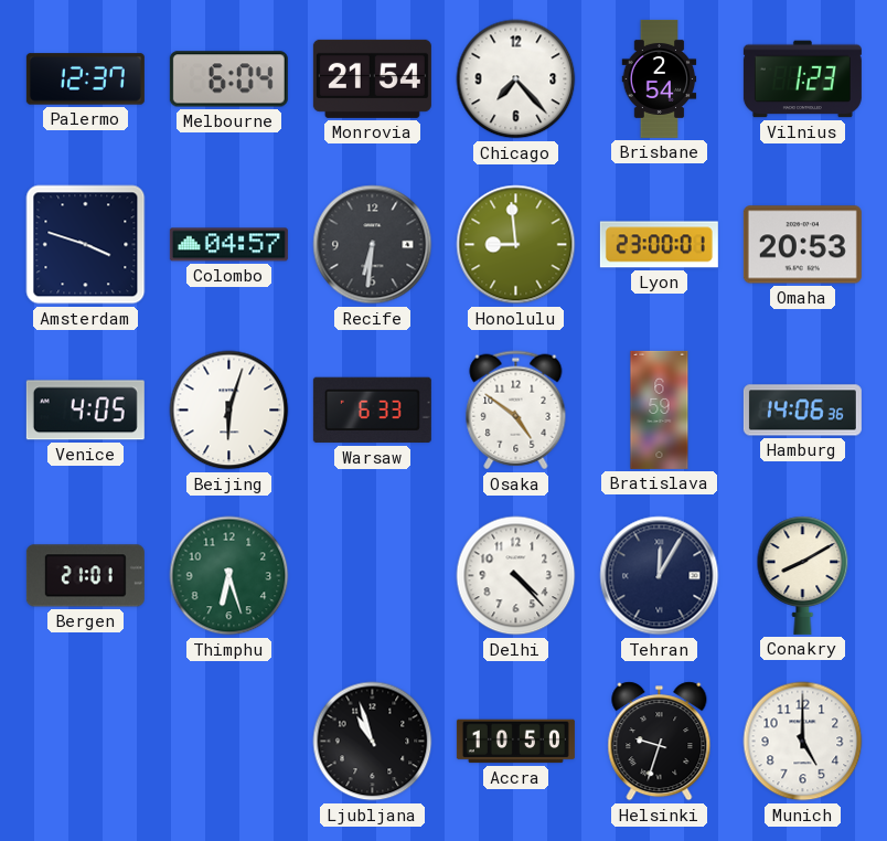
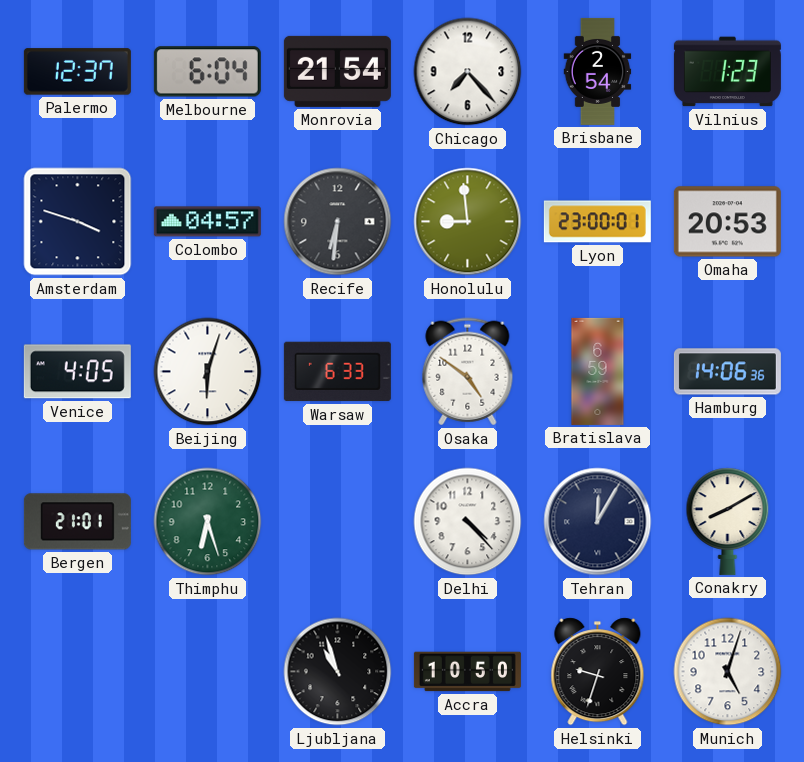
Munich: 5:00 -> 5:03
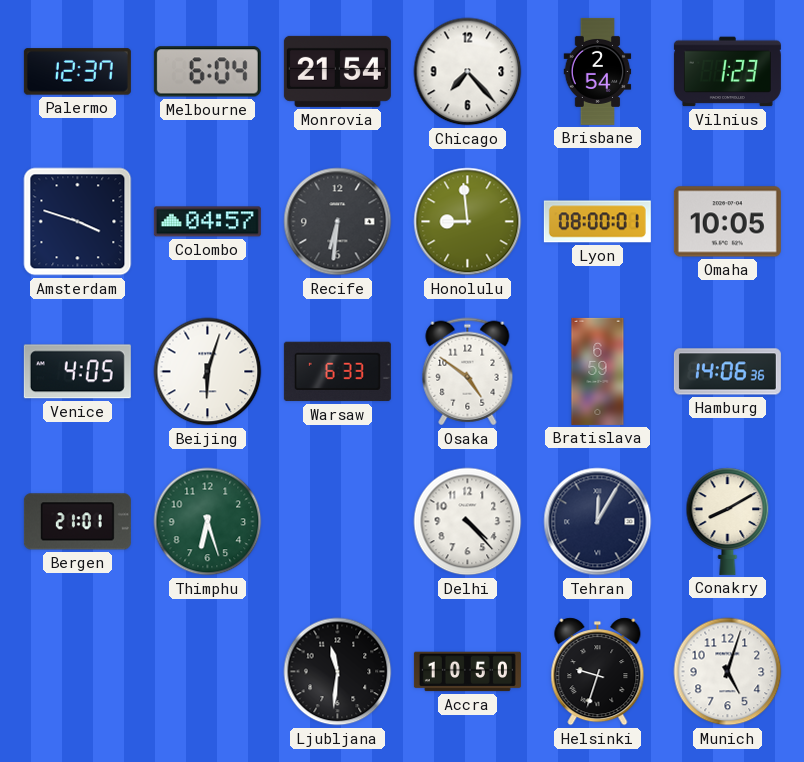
Lyon: 23:00 -> 08:00
Omaha: 20:53 -> 10:05
Ljubljana: 10:57 -> 11:31
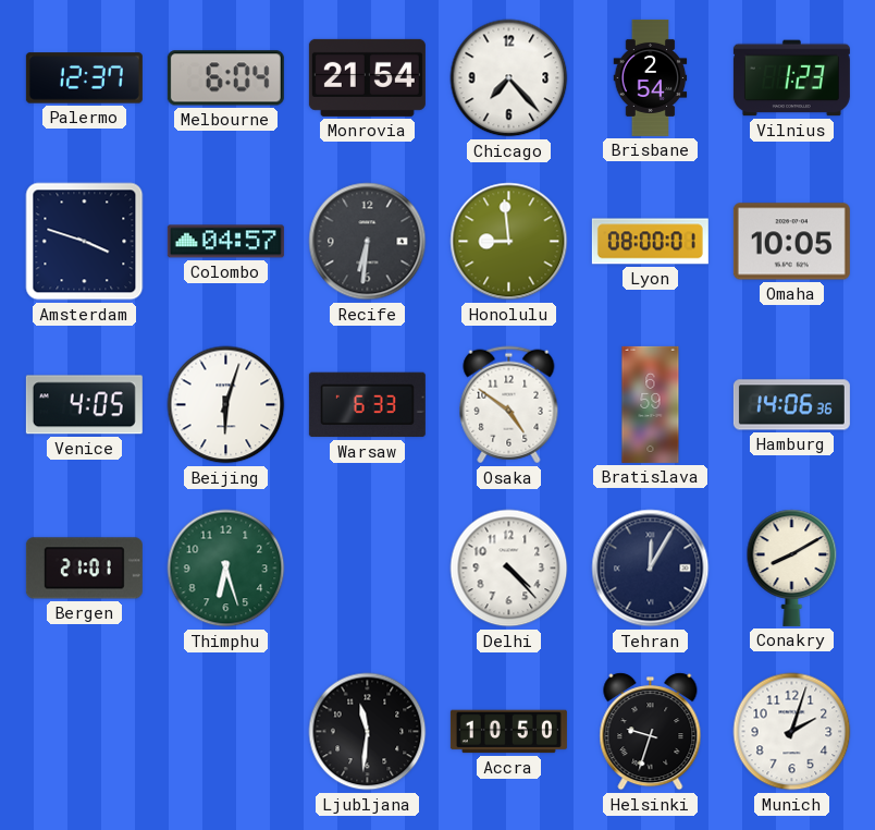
Munich: 5:03 -> 2:03
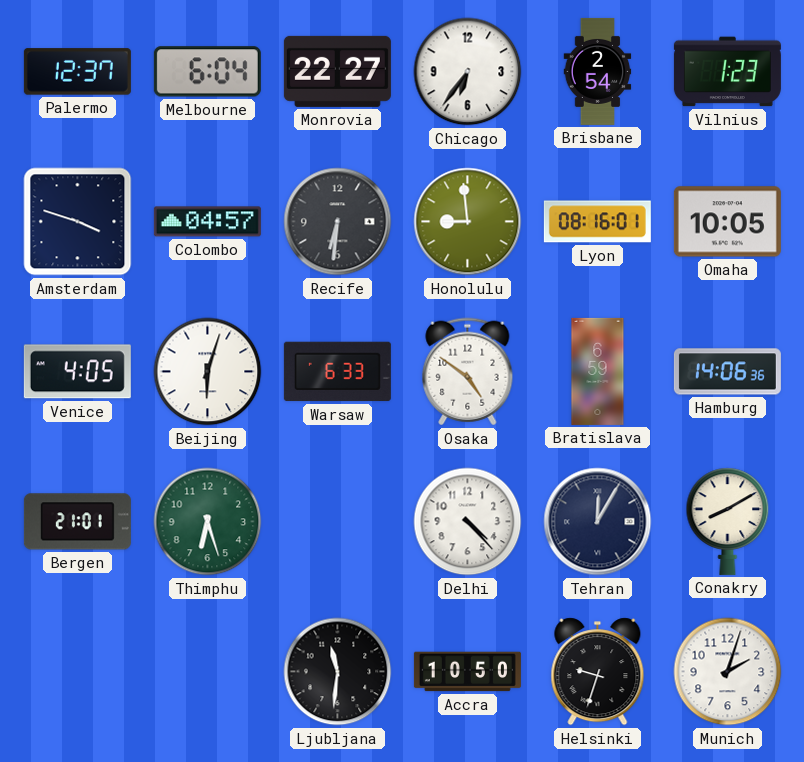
Monrovia: 21:54 -> 22:27
Chicago: 7:23 -> 6:36
Lyon: 08:00 -> 08:16
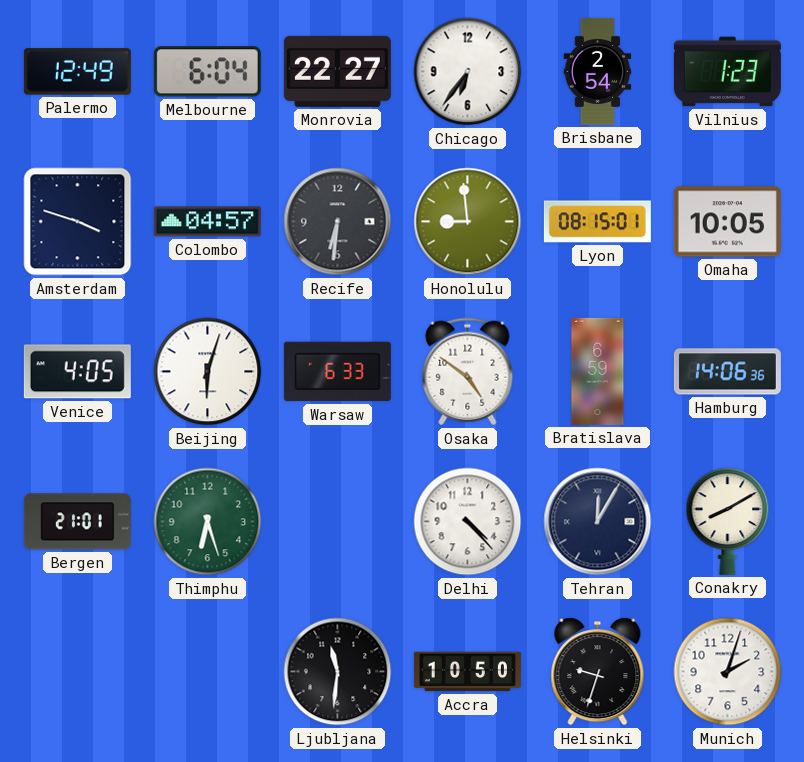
Palermo: 12:37 -> 12:49
Lyon: 08:16 -> 08:15
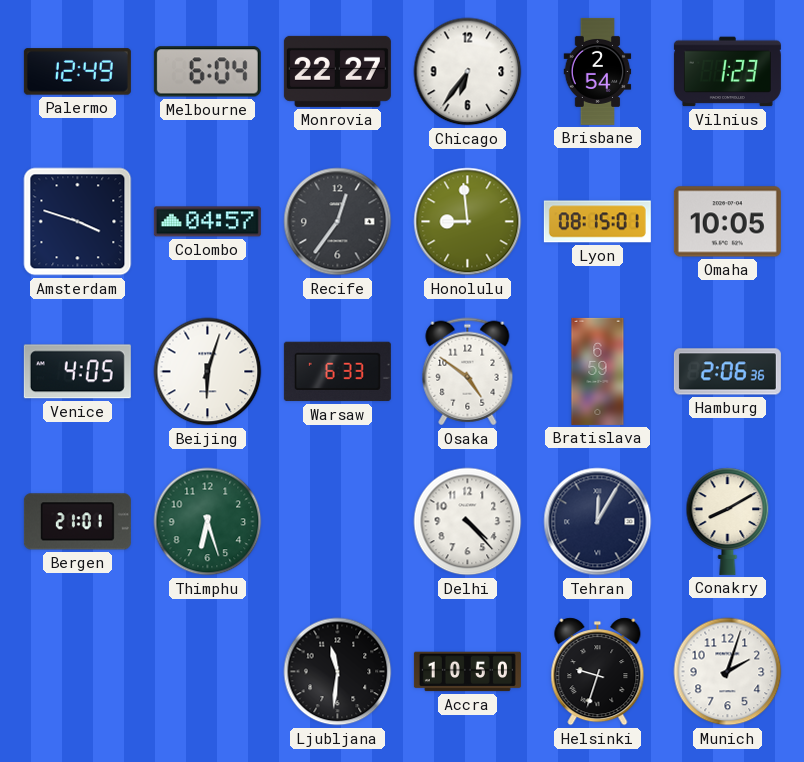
Recife: 6:31 -> 12:36
Hamburg: 14:06 -> 2:06
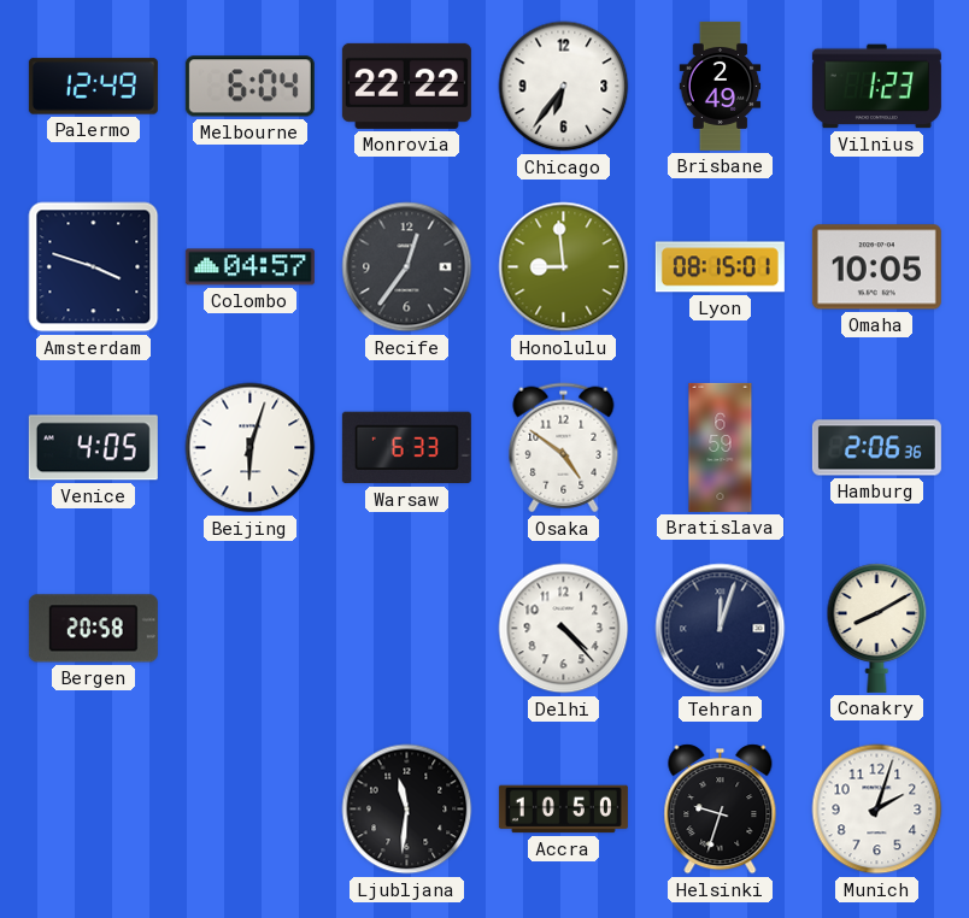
Monrovia: 22:27 -> 22:22
Brisbane: 2:54 -> 2:49
Bergen: 21:01 -> 20:58
Thimphu: 6:27 -> none
Tehran: 12:05 -> 12:03
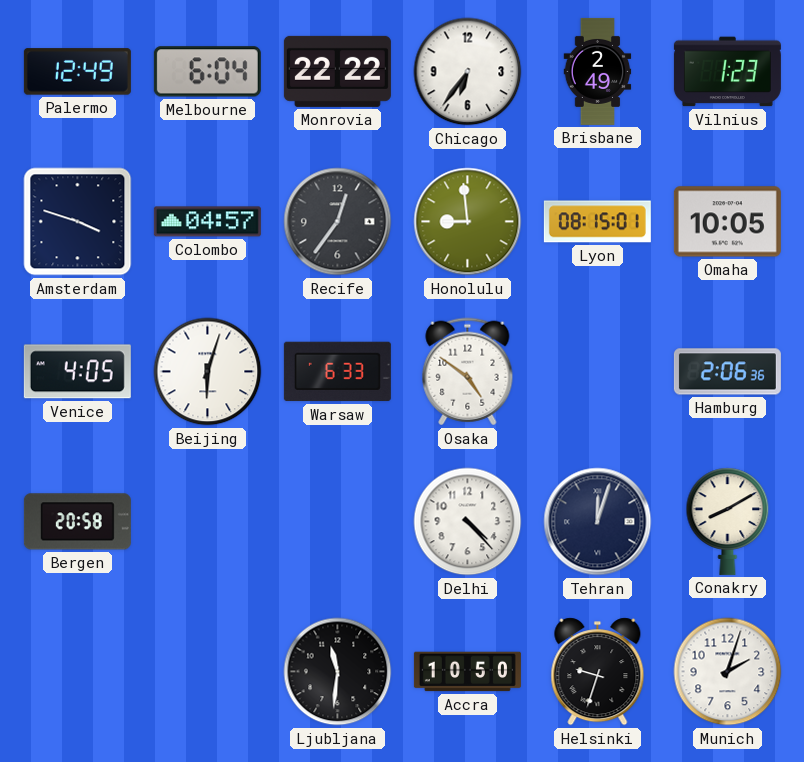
Bratislava: 6:59 -> none
